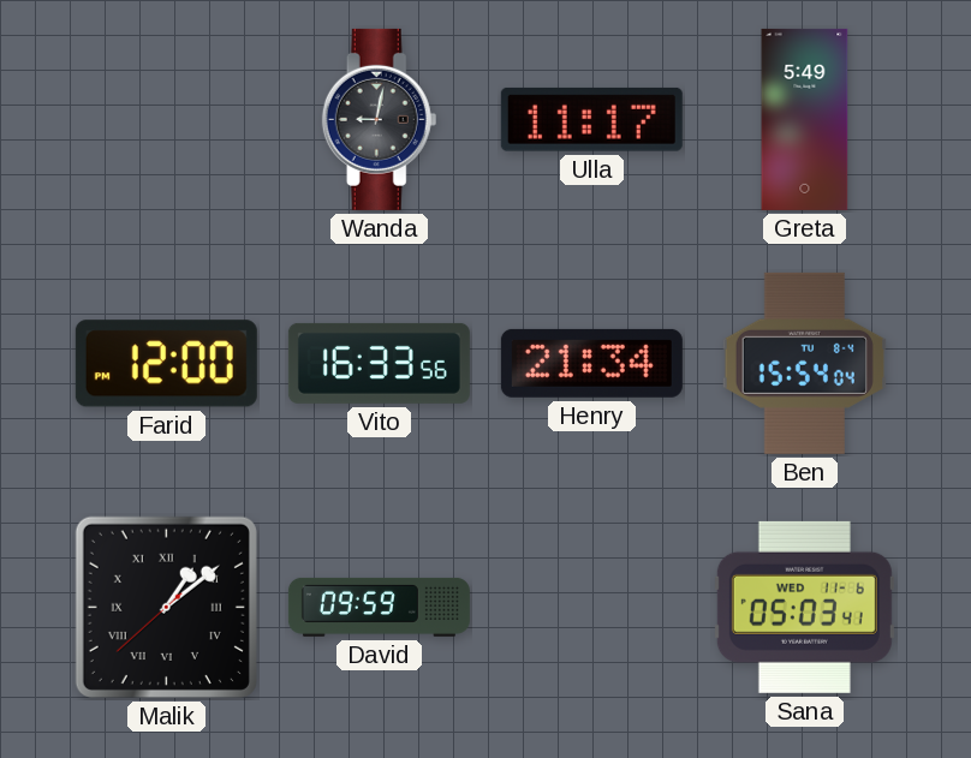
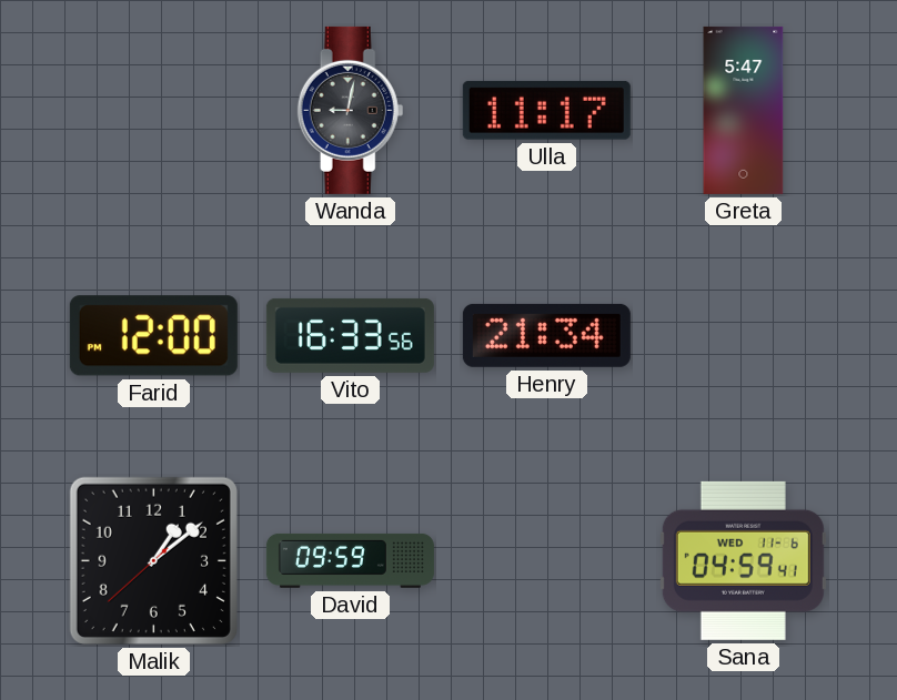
Greta: 5:49 -> 5:47
Ben: 15:54 -> none
Malik numerals: Roman -> Arabic
Sana: 05:03 -> 04:59
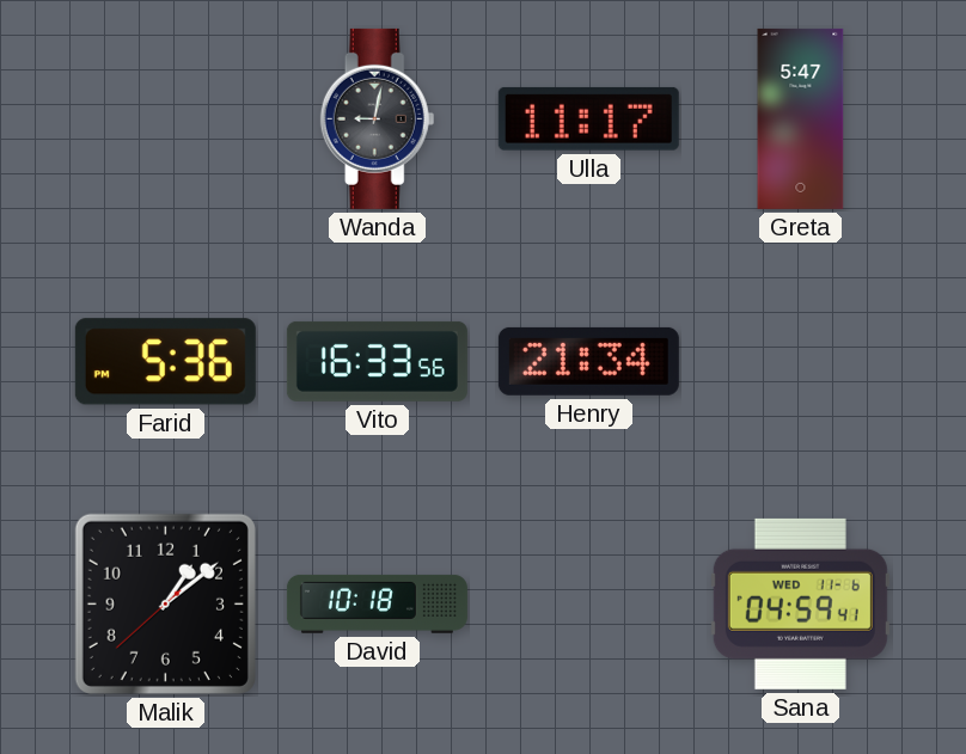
Farid: 12:00 -> 5:36
David: 09:59 -> 10:18
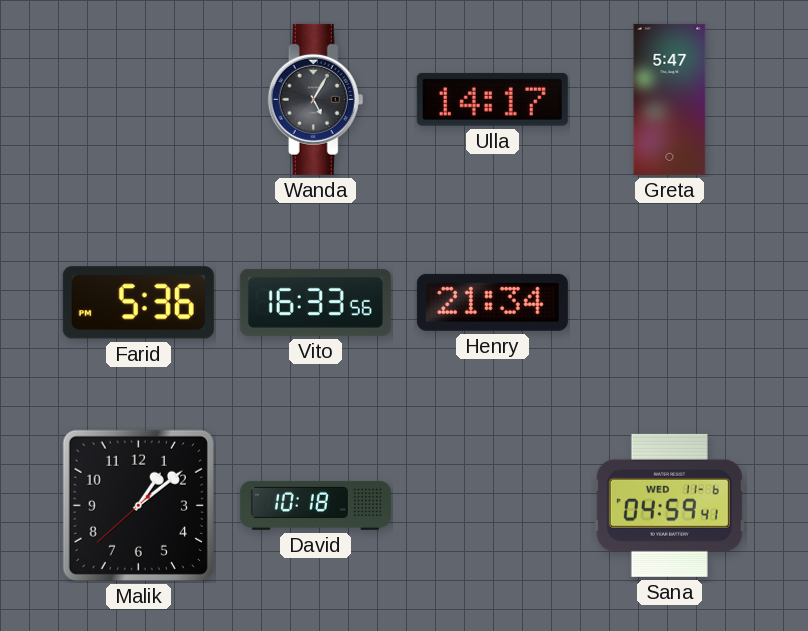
Wanda: 9:02 -> 5:05
Ulla: 11:17 -> 14:17
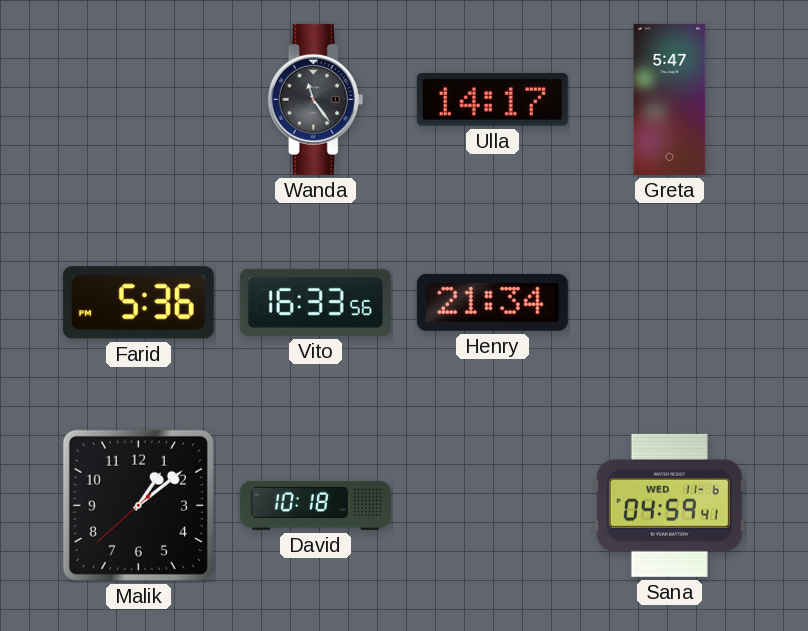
Wanda: 5:05 -> 11:24
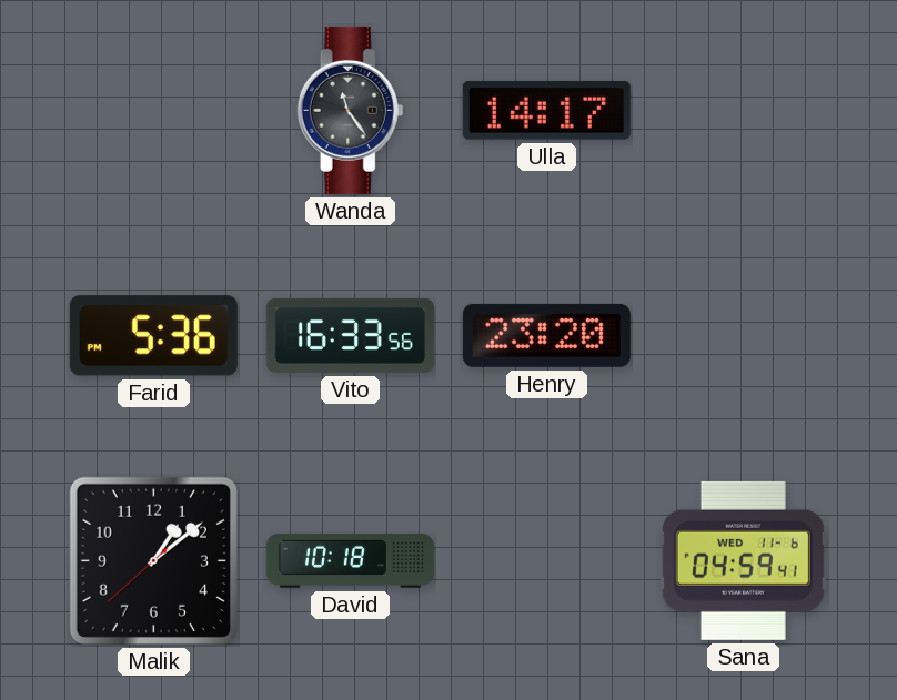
Greta: 5:47 -> none
Henry: 21:34 -> 23:20
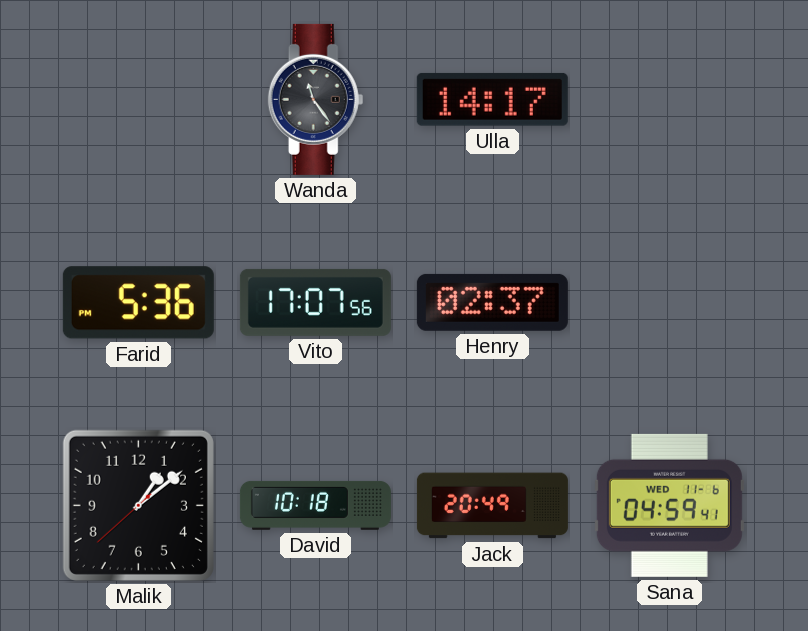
Vito: 16:33 -> 17:07
Henry: 23:20 -> 02:37
Jack: none -> 20:49
